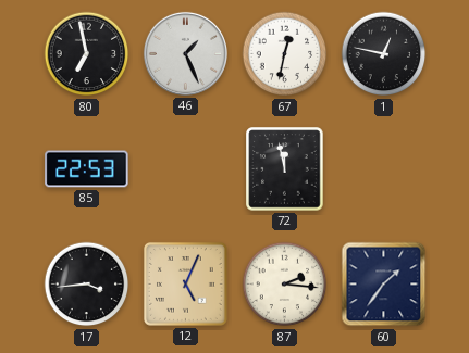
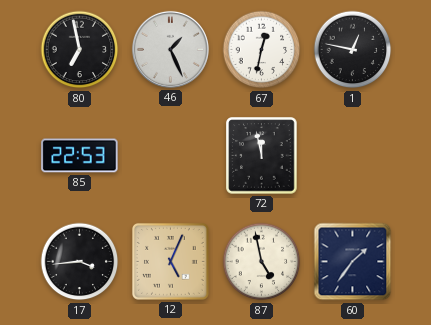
87: 2:16 -> 4:58
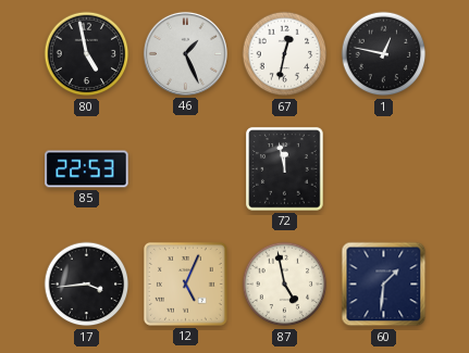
80: 6:58 -> 4:58
60: 1:36 -> 1:31
